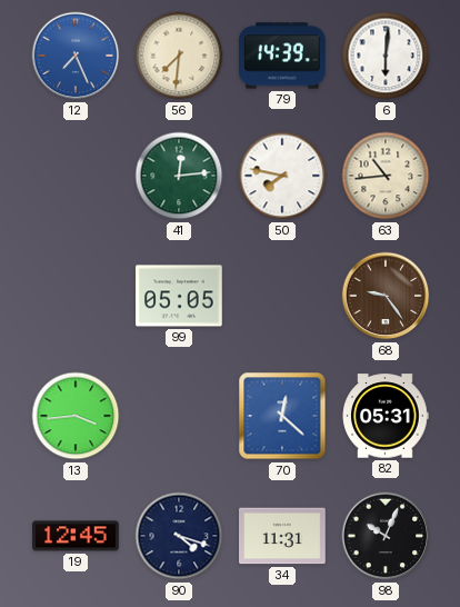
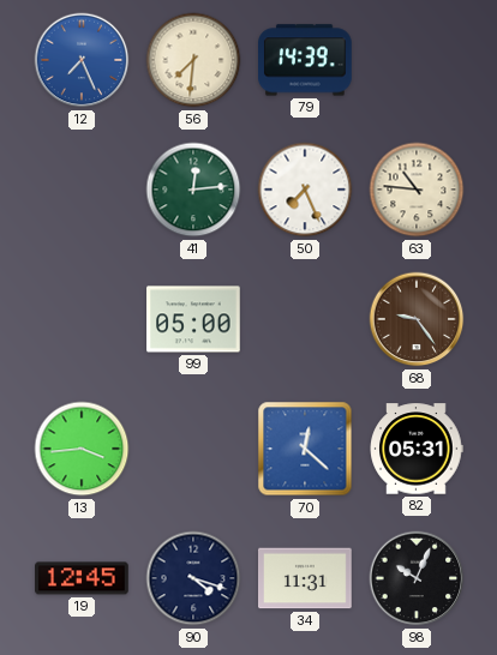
6: 6:01 -> none
50: 7:47 -> 7:26
63: 10:44 -> 10:46
99: 05:05 -> 05:00
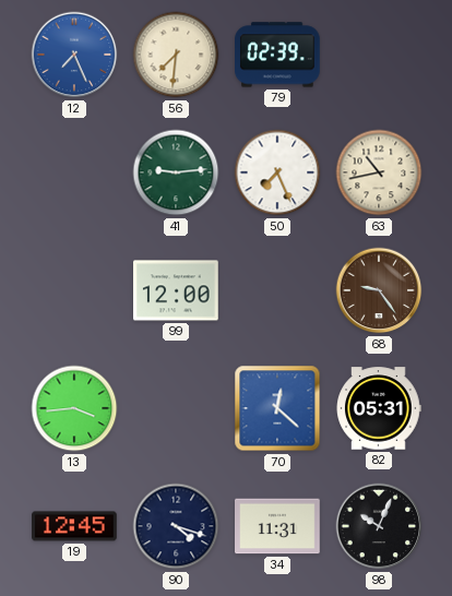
79: 14:39 -> 02:39
41: 12:14 -> 9:14
63: 10:46 -> 10:43
99: 05:00 -> 12:00
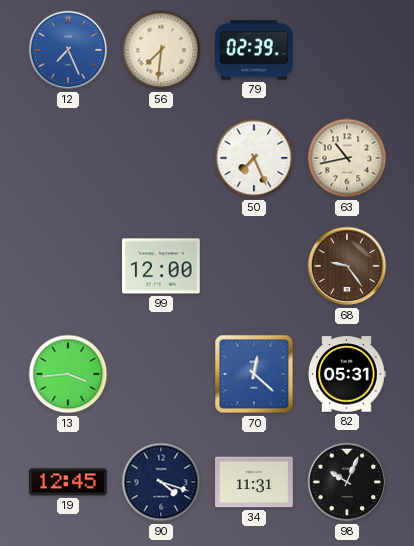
41: 9:14 -> none
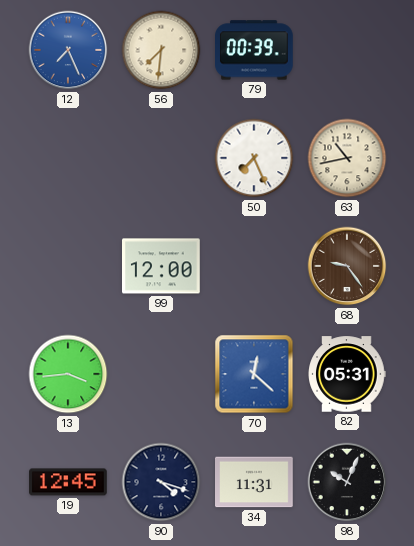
79: 02:39 -> 00:39
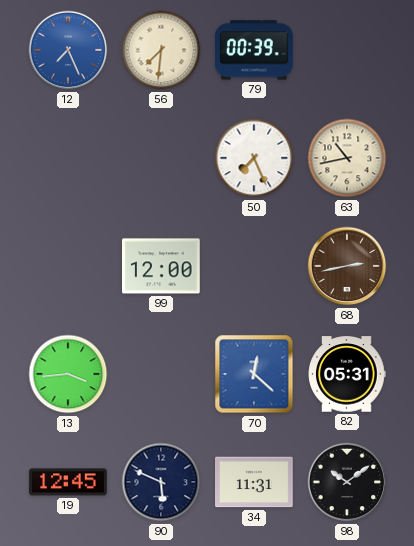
68: 9:24 -> 2:43
90: 4:18 -> 5:49
98: 10:04 -> 10:09
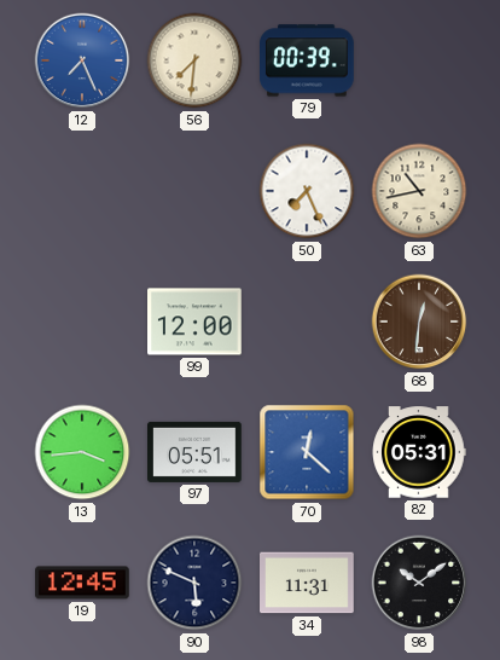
68: 2:43 -> 12:31
97: none -> 05:51
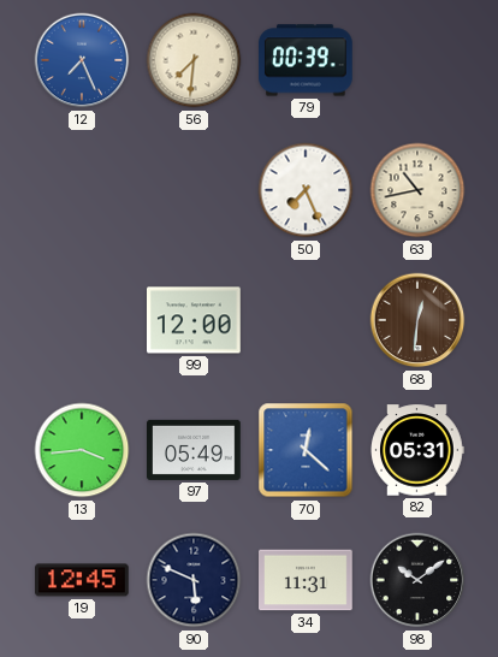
97: 05:51 -> 05:49
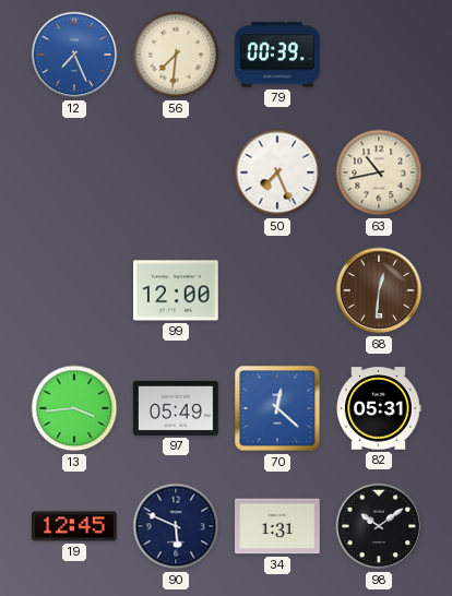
34: 11:31 -> 1:31
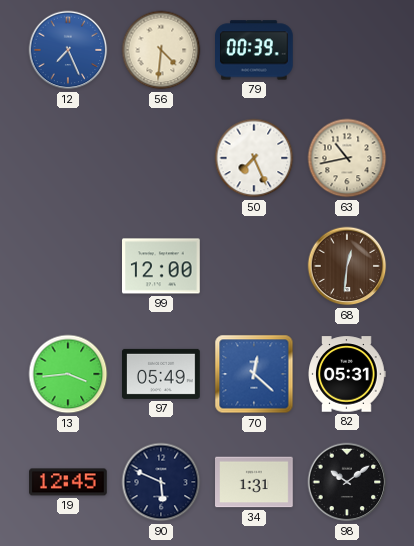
56: 7:31 -> 4:31
